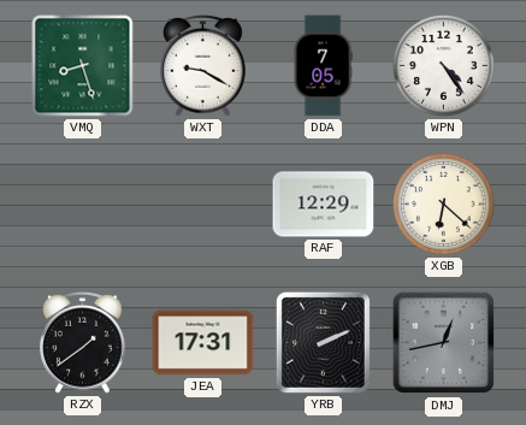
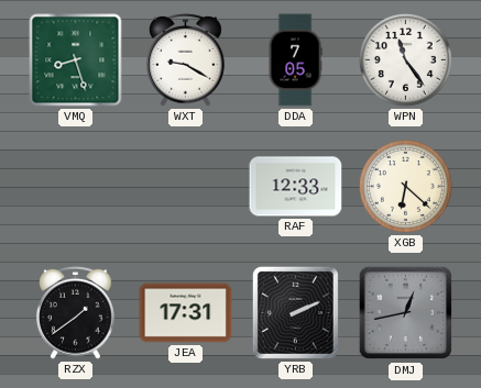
WPN: 4:24 -> 11:24
RAF: 12:29 -> 12:33
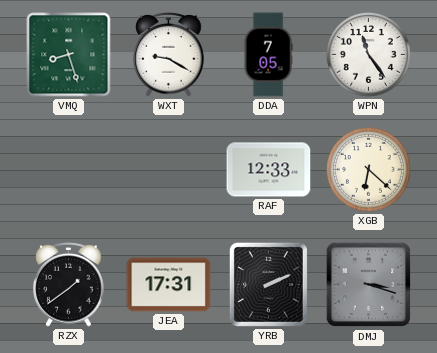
DMJ: 12:43 -> 3:18
